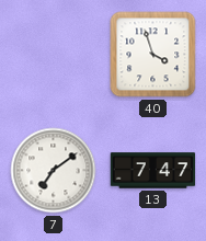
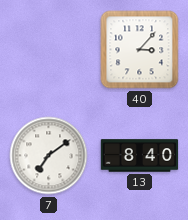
40: 3:57 -> 3:07
13: 7:47 -> 8:40
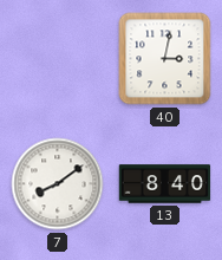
40: 3:07 -> 3:02
7: 7:09 -> 8:09
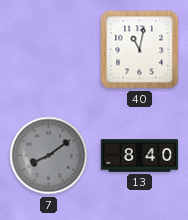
40: 3:02 -> 11:02
7 dial: white -> grey
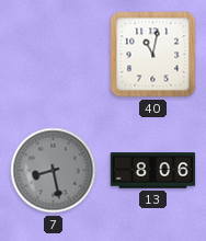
7: 8:09 -> 8:28
13: 8:40 -> 8:06
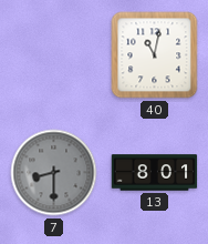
7: 8:28 -> 8:30
13: 8:06 -> 8:01
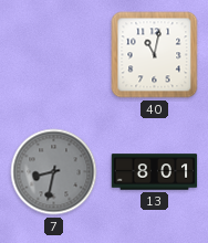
7: 8:30 -> 8:32
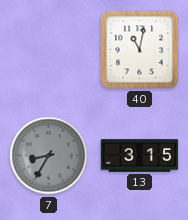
7: 8:32 -> 8:35
13: 8:01 -> 3:15
